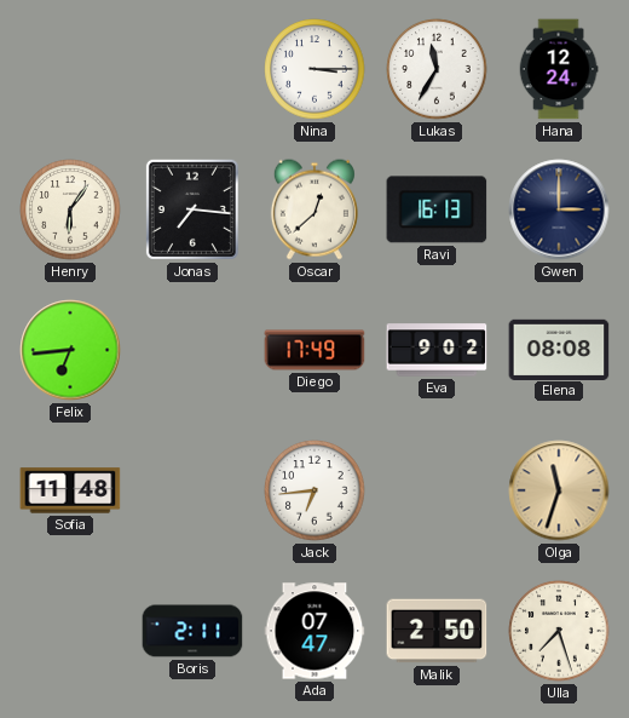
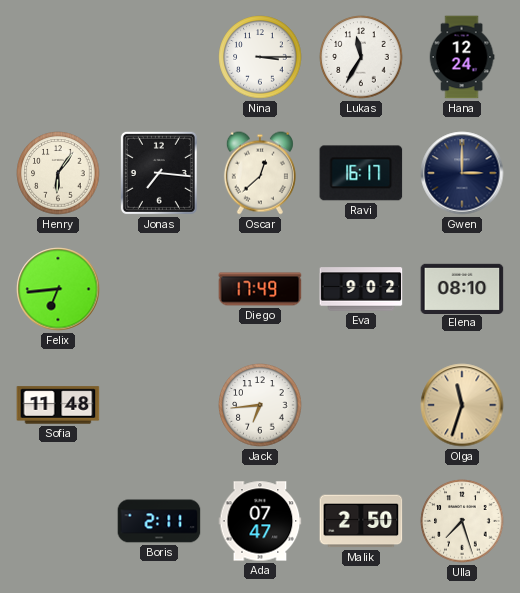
Ravi: 16:13 -> 16:17
Elena: 08:08 -> 08:10
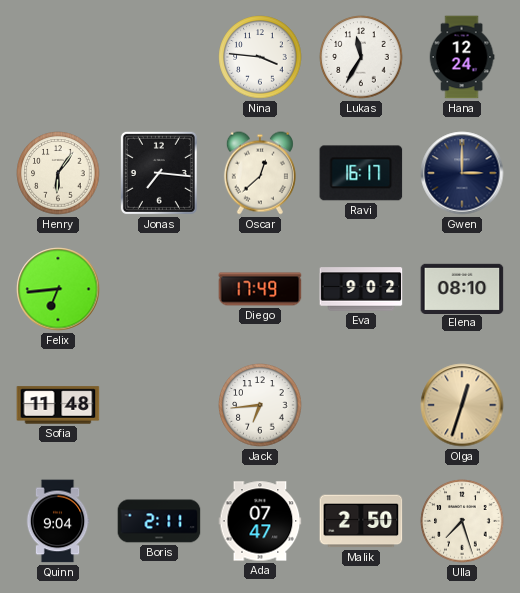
Nina: 3:15 -> 3:46
Olga: 11:33 -> 12:33
Quinn: none -> 9:04
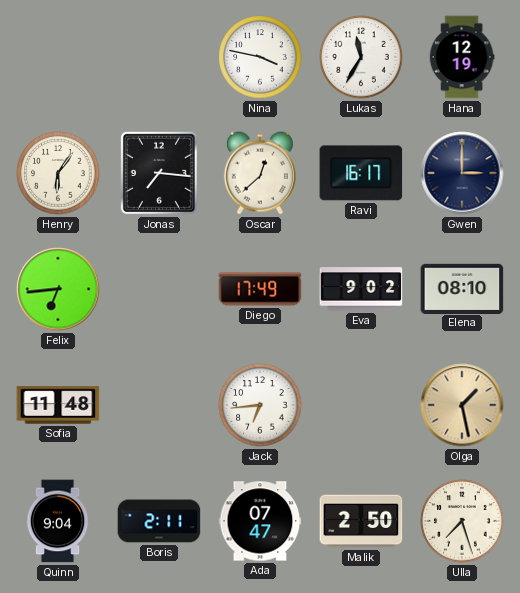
Nina: 3:46 -> 3:47
Hana: 12:24 -> 12:19
Olga: 12:33 -> 1:28
